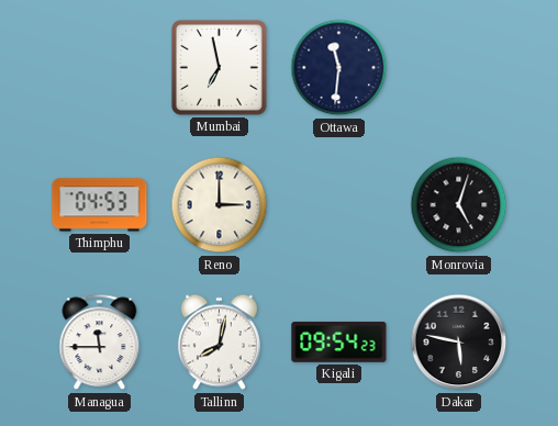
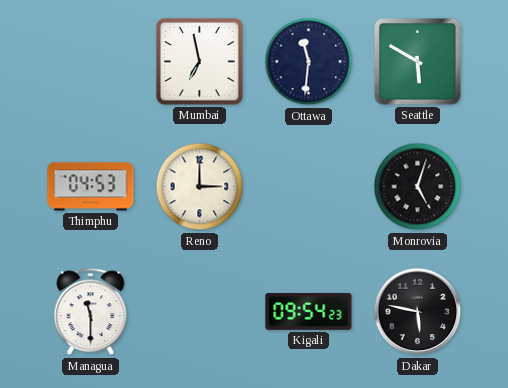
Seattle: none -> 5:50
Managua: 11:45 -> 11:30
Tallinn: 8:02 -> none
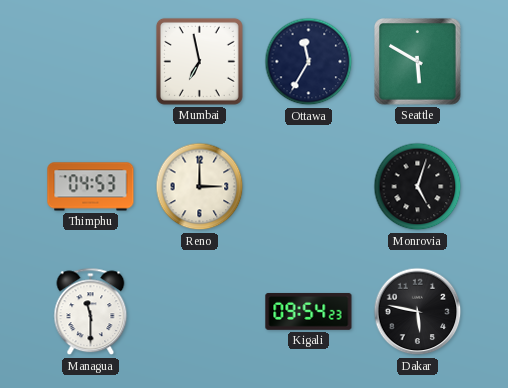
Ottawa: 11:31 -> 11:35
